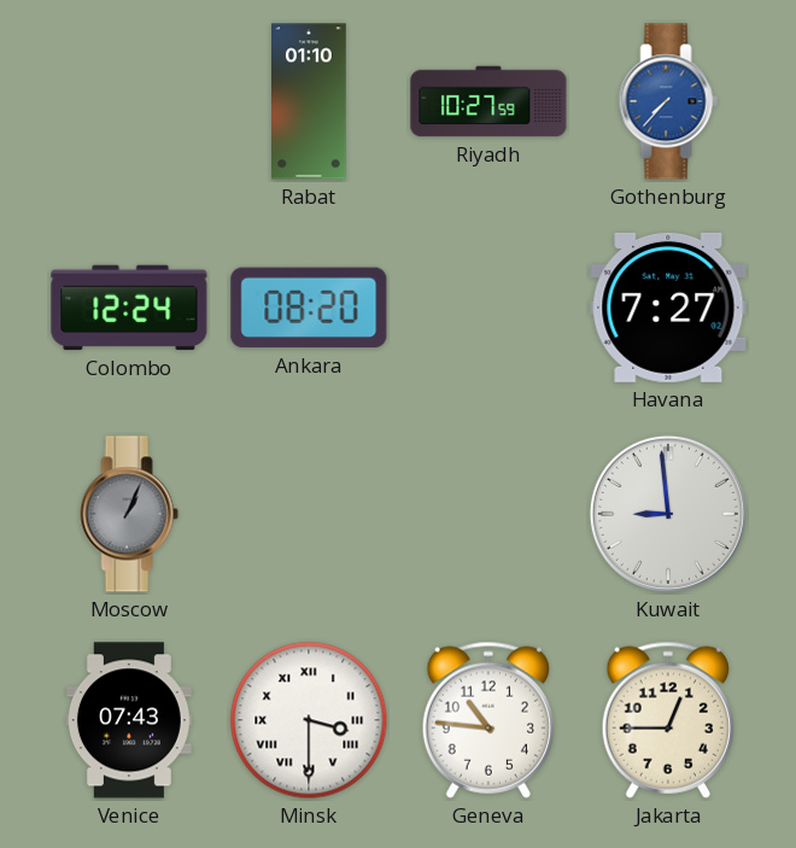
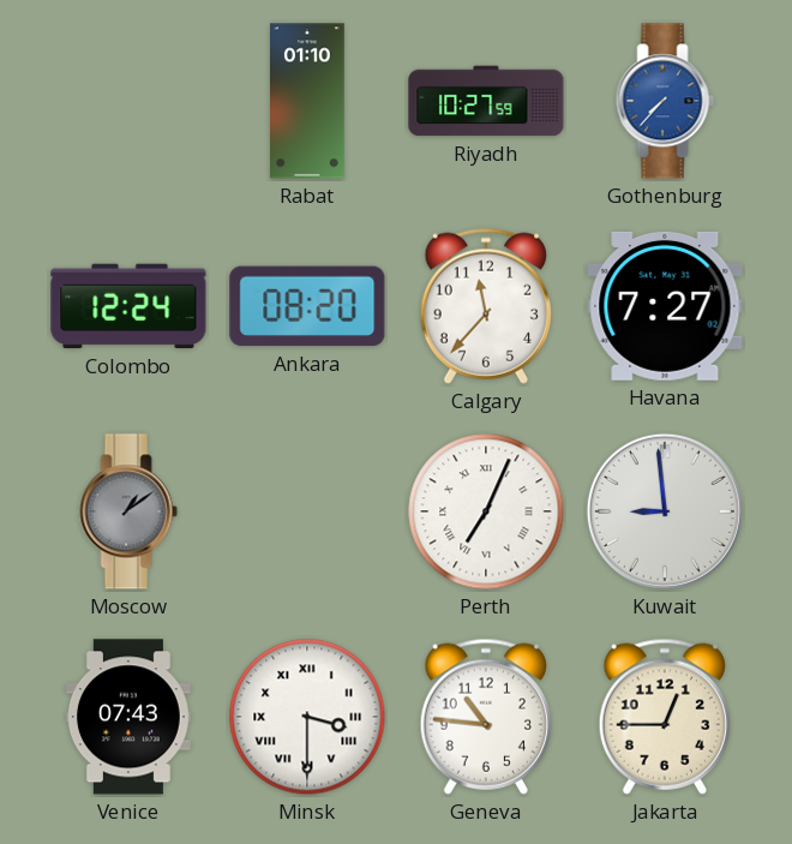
Calgary: none -> 11:37
Moscow: 1:04 -> 1:09
Perth: none -> 7:04
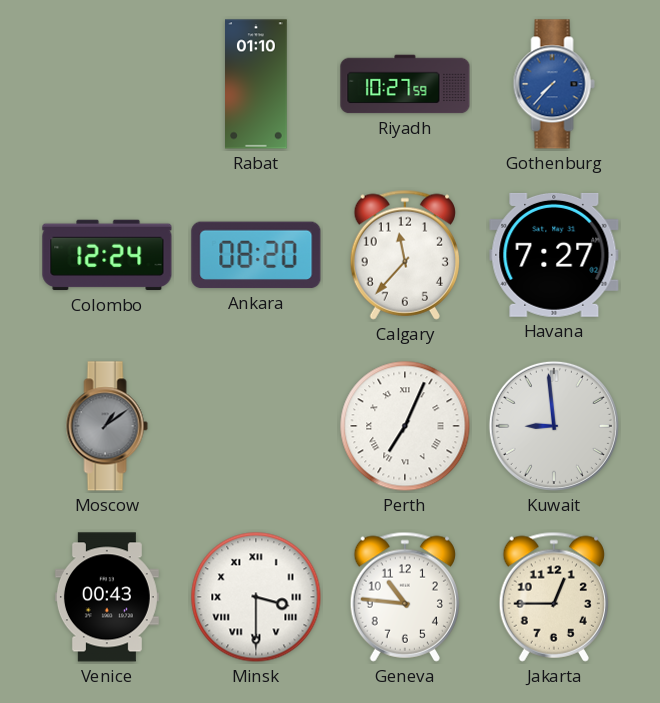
Venice: 07:43 -> 00:43
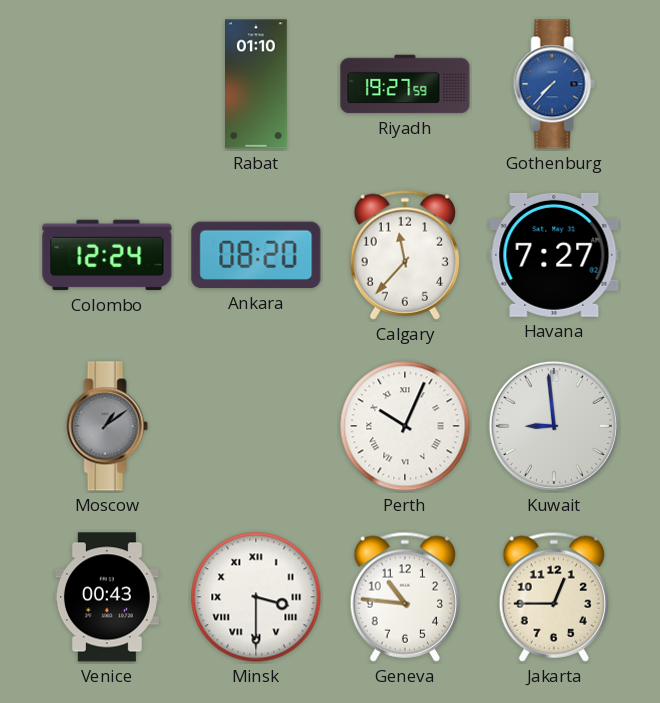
Riyadh: 10:27 -> 19:27
Perth: 7:04 -> 10:04
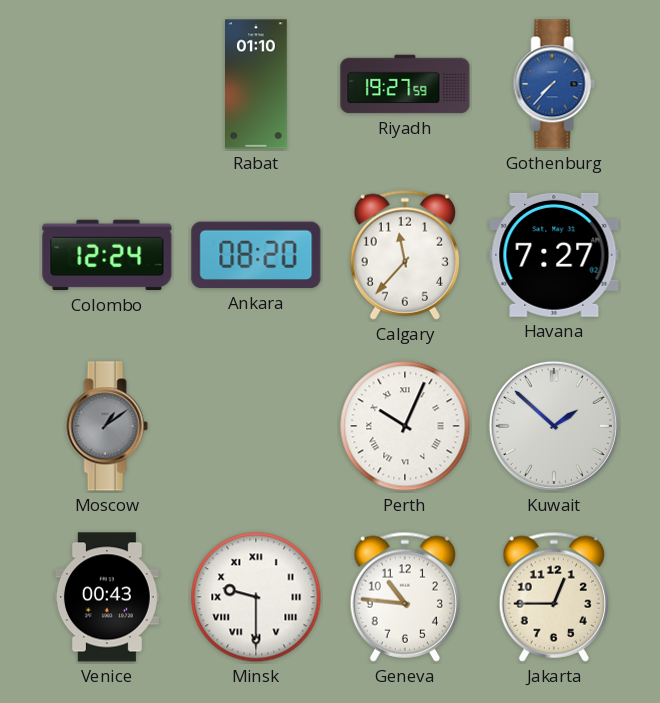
Kuwait: 8:59 -> 1:52
Minsk: 3:30 -> 9:30
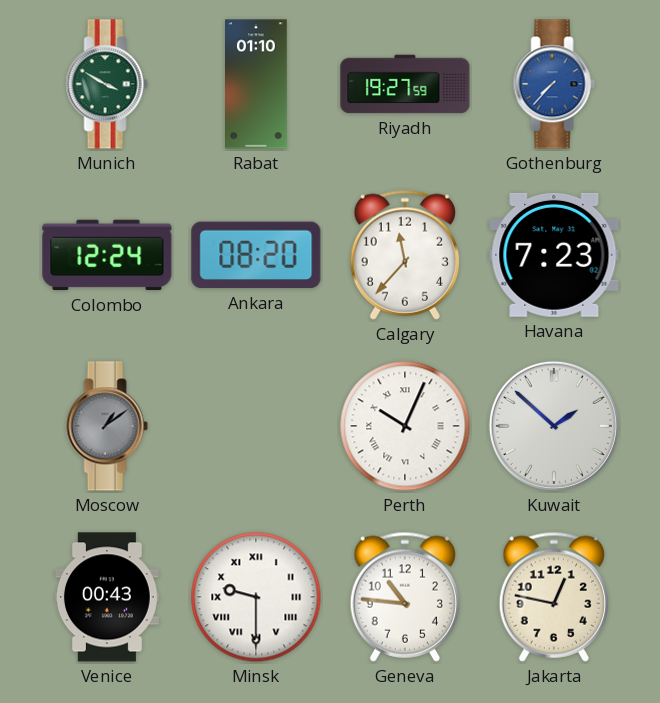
Munich: none -> 3:50
Havana: 7:27 -> 7:23
Jakarta: 12:45 -> 12:47
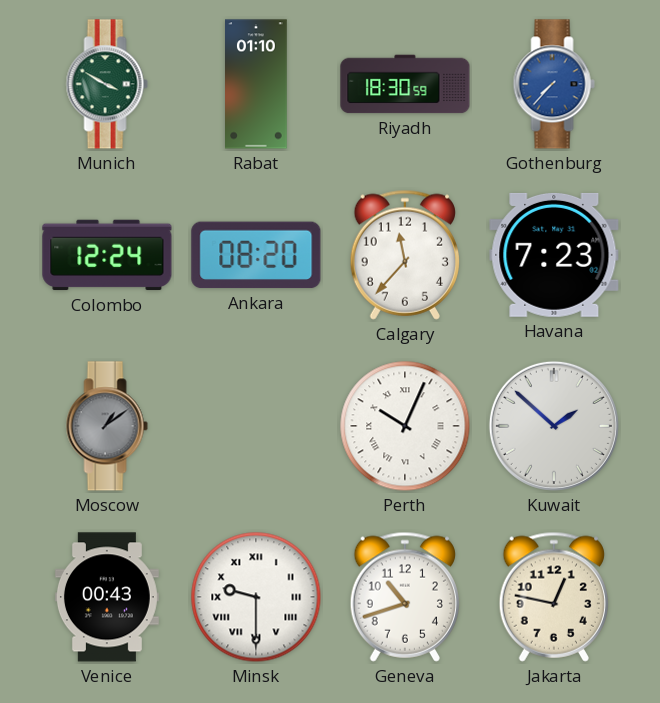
Riyadh: 19:27 -> 18:30
Geneva: 10:46 -> 10:42
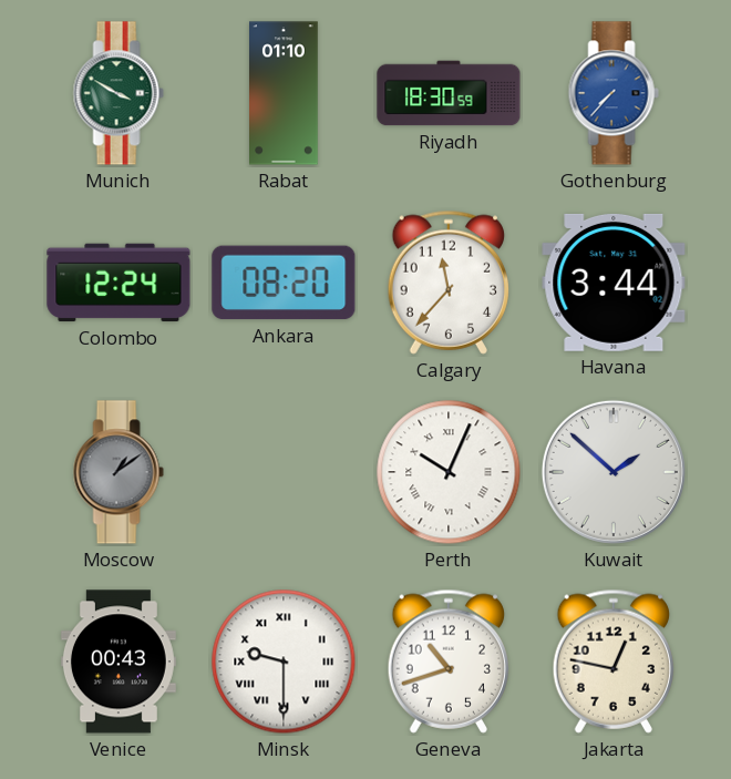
Havana: 7:23 -> 3:44
